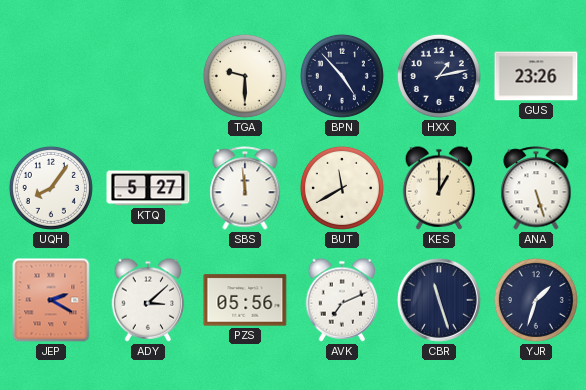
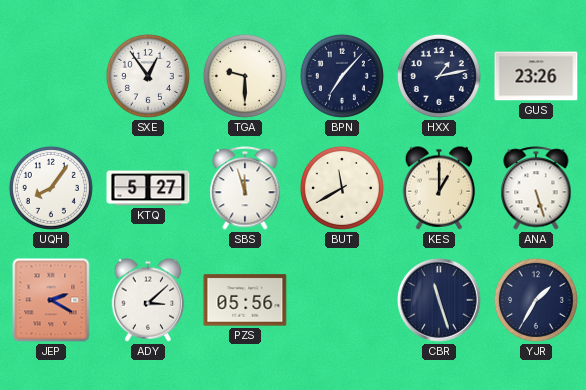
SXE: none -> 12:54
BPN: 4:53 -> 7:07
SBS: 11:59 -> 11:57
AVK: 7:11 -> none
YJR: 1:33 -> 1:35
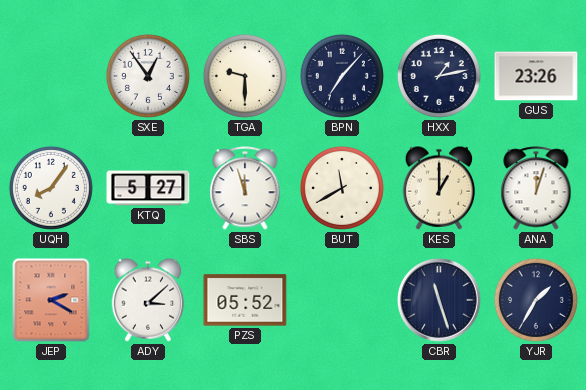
ANA: 5:27 -> 12:03
PZS: 05:56 -> 05:52
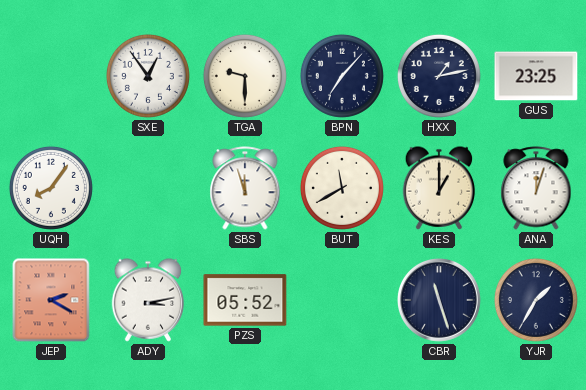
GUS: 23:26 -> 23:25
KTQ: 5:27 -> none
ADY: 3:08 -> 3:13
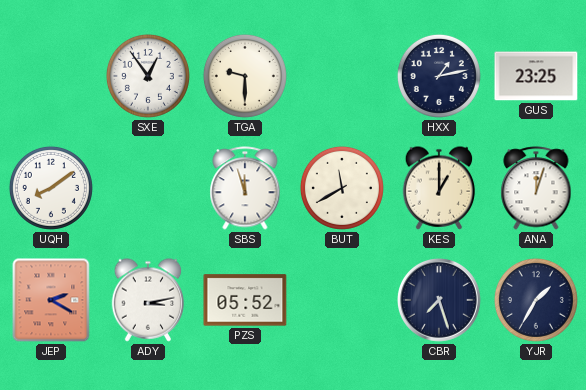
BPN: 7:07 -> none
UQH: 8:06 -> 8:09
CBR: 11:27 -> 7:27
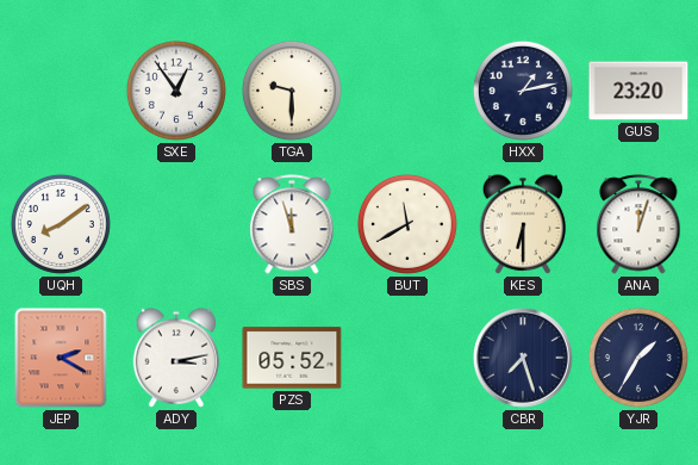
GUS: 23:25 -> 23:20
KES: 1:00 -> 6:30
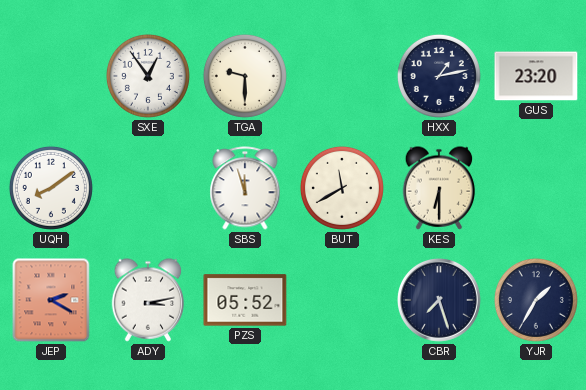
ANA: 12:03 -> none
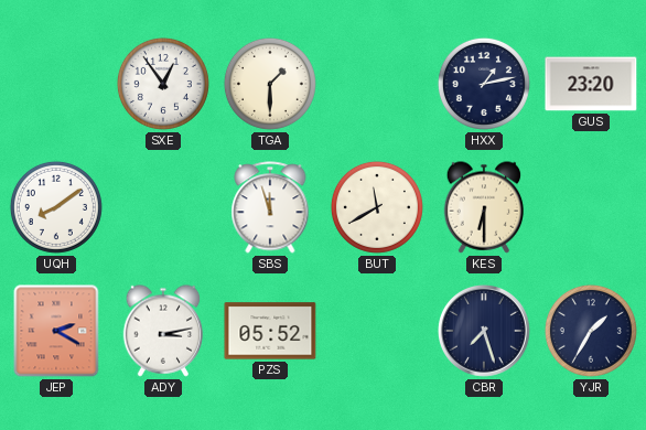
TGA: 9:30 -> 1:30
